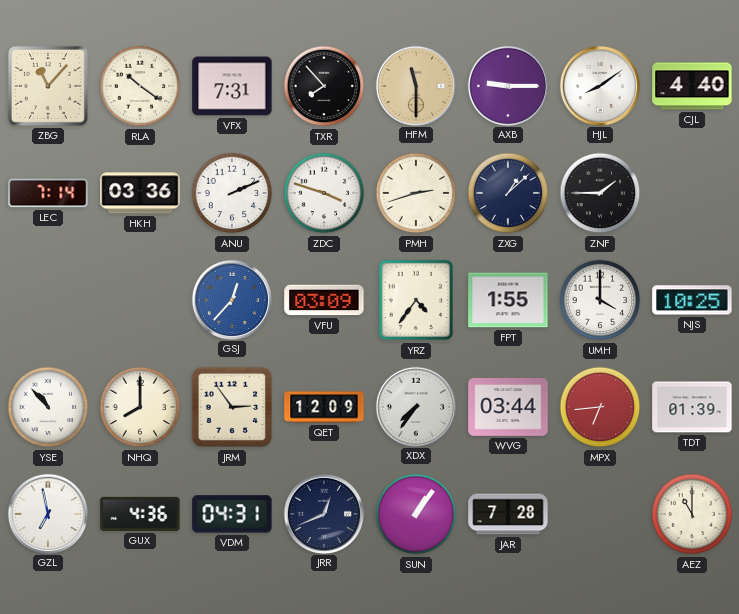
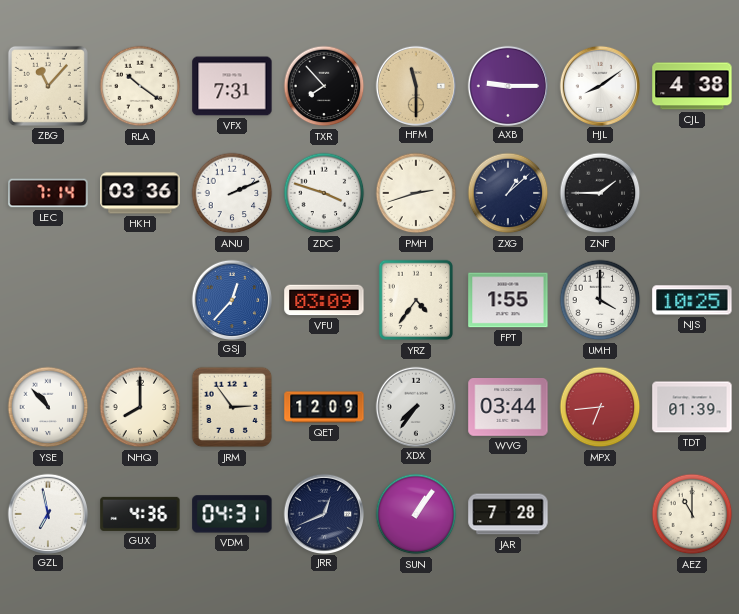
CJL: 4:40 -> 4:38
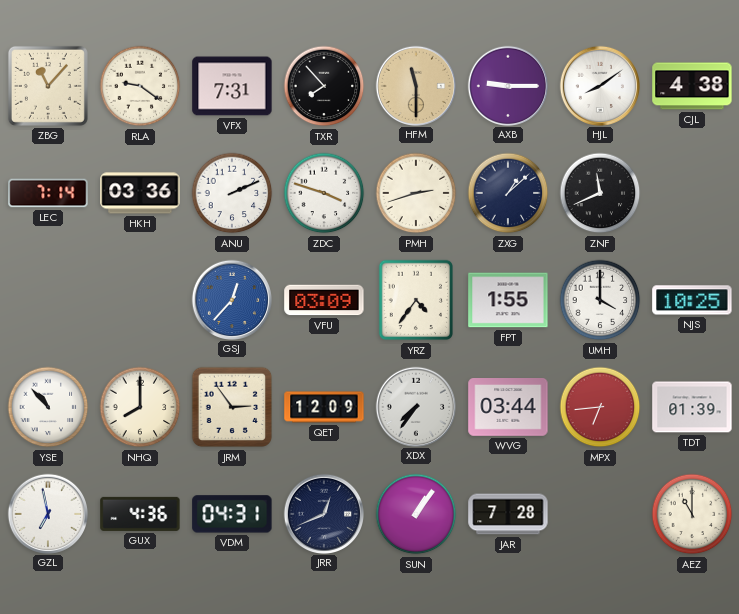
RLA: 10:21 -> 9:21
ZNF: 1:45 -> 11:41
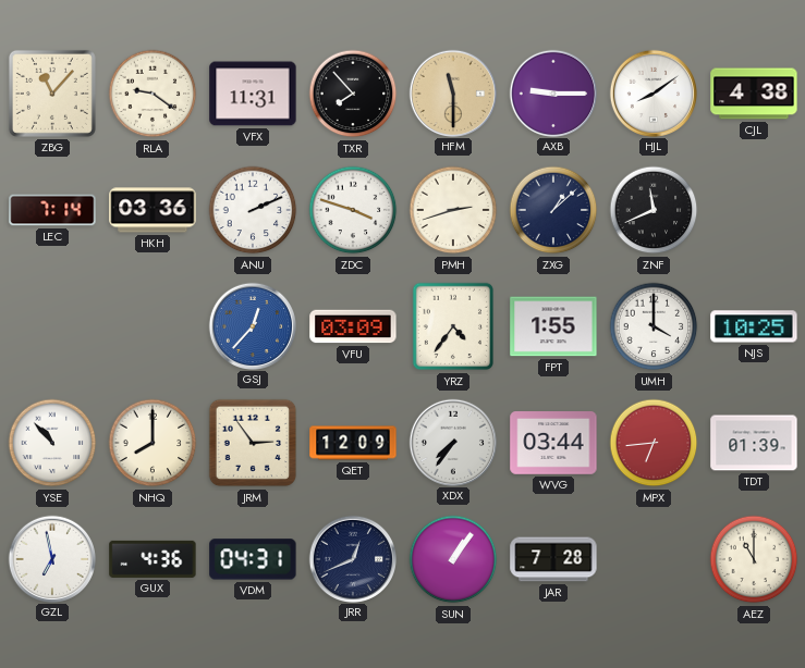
VFX: 7:31 -> 11:31
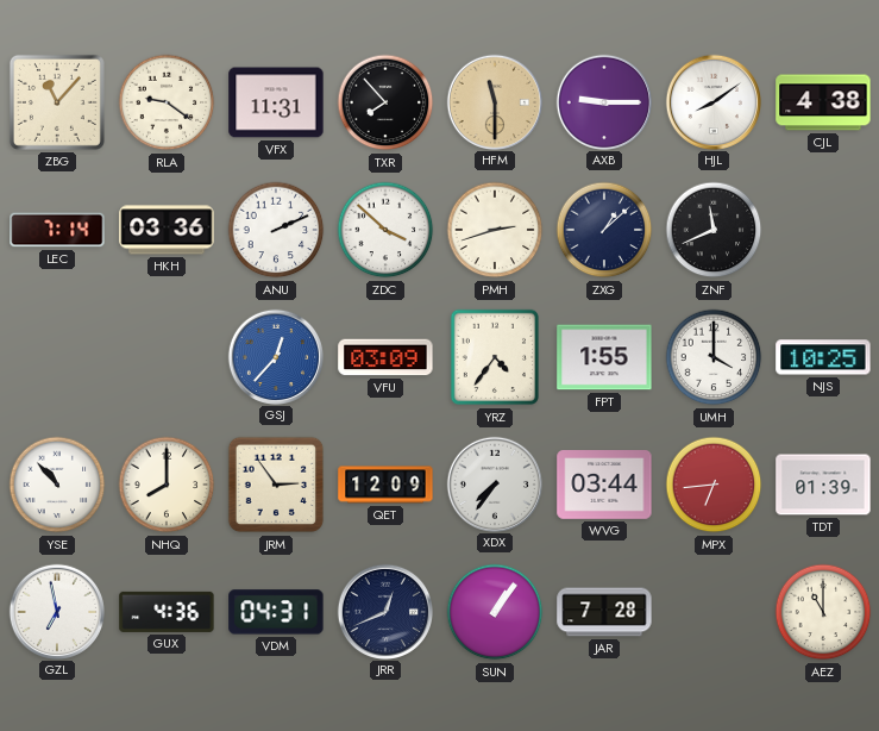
ZDC: 3:48 -> 3:52
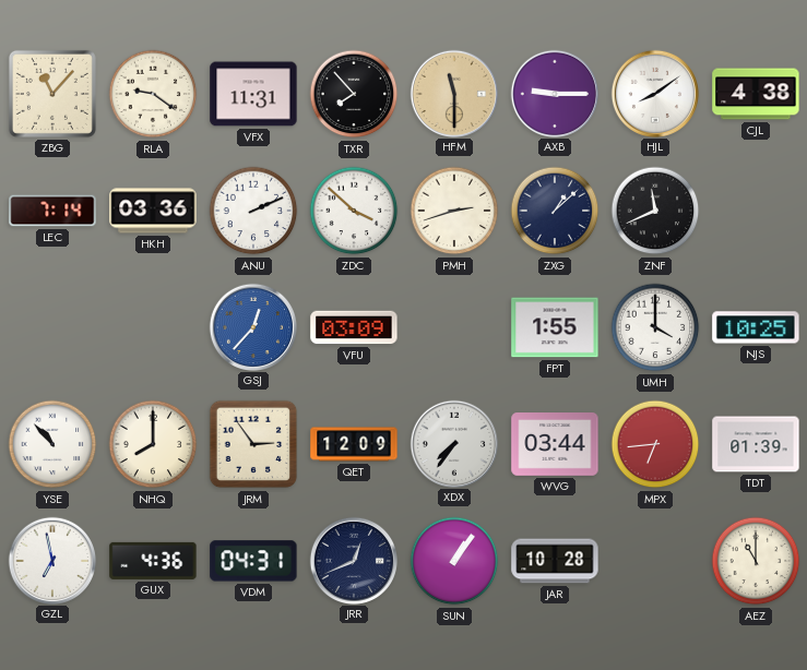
YRZ: 4:36 -> none
JAR: 7:28 -> 10:28
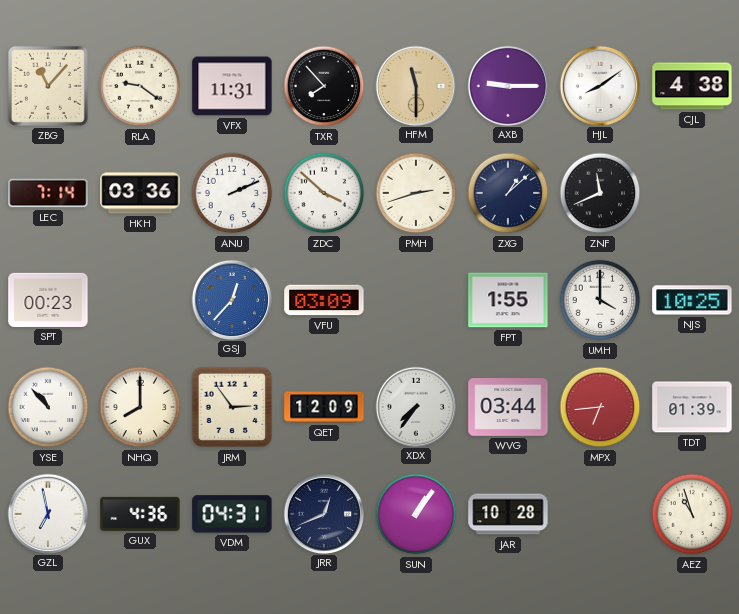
SPT: none -> 00:23
AEZ: 11:00 -> 10:57
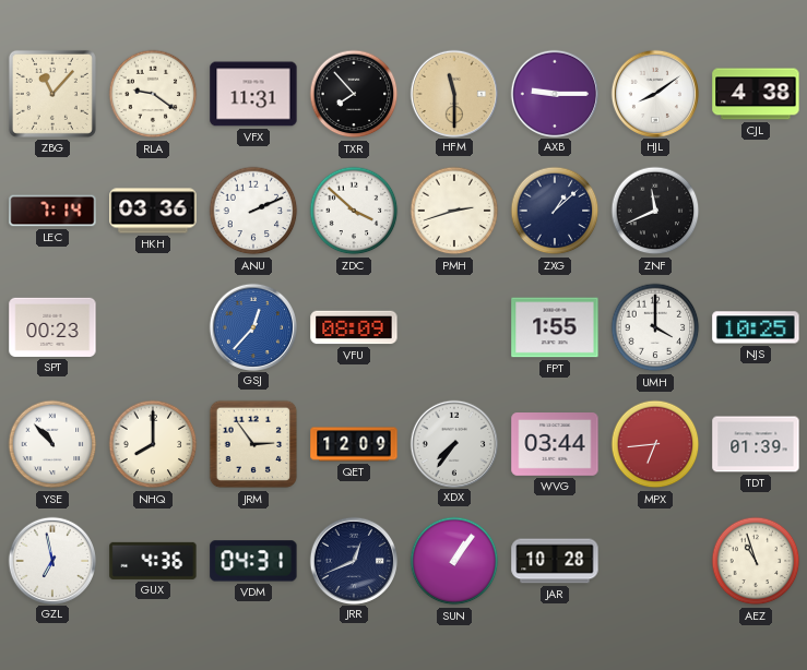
VFU: 03:09 -> 08:09
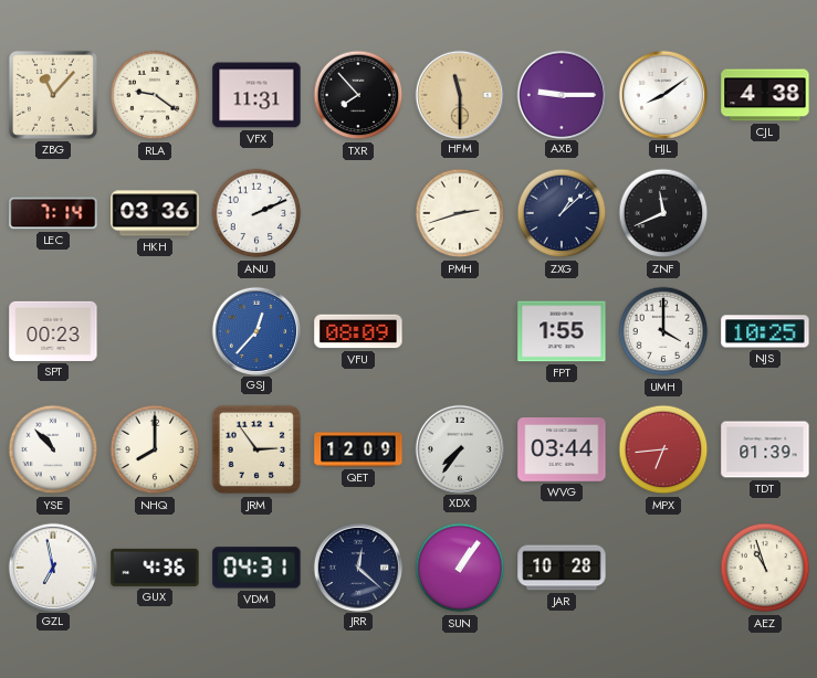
ZDC: 3:52 -> none
JRR: 12:41 -> 12:22
